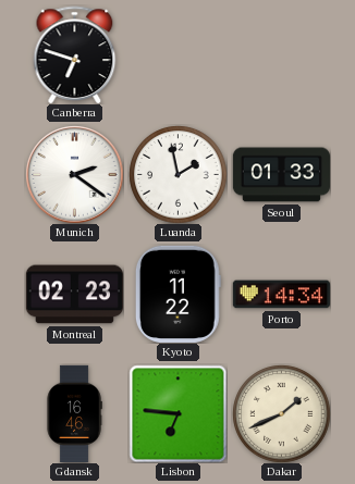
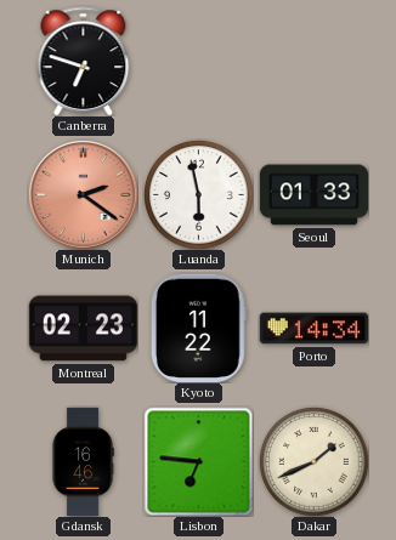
Munich dial: white -> salmon
Luanda: 1:58 -> 5:58
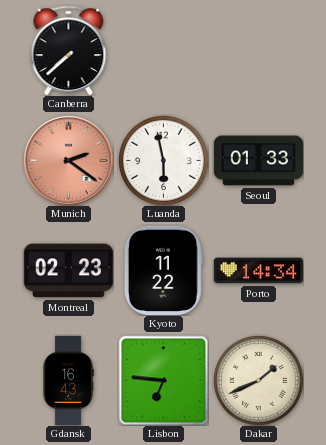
Canberra: 6:48 -> 7:38
Gdansk: 16:46 -> 16:43
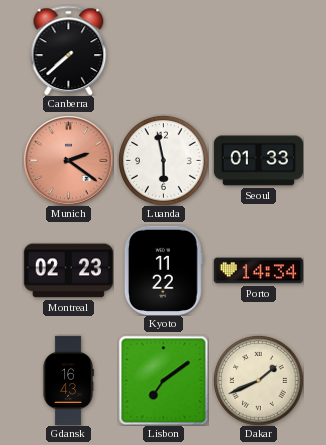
Lisbon: 6:46 -> 7:09
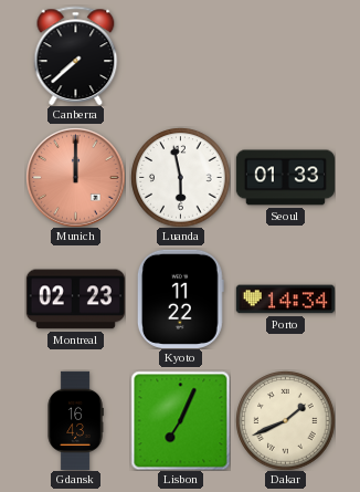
Munich: 2:21 -> 12:00
Lisbon: 7:09 -> 7:04
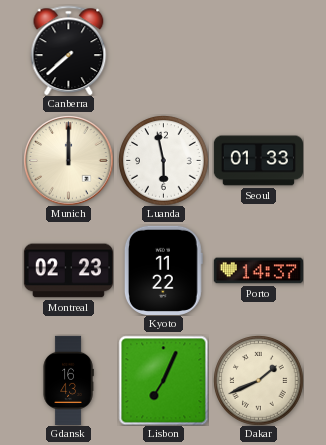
Munich dial: salmon -> cream
Porto: 14:34 -> 14:37
